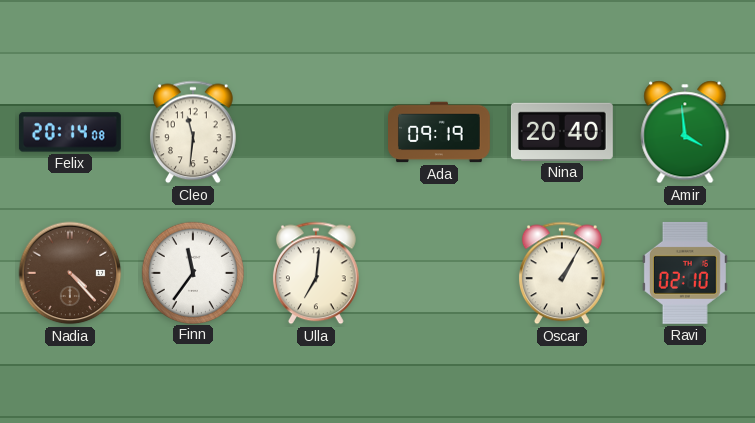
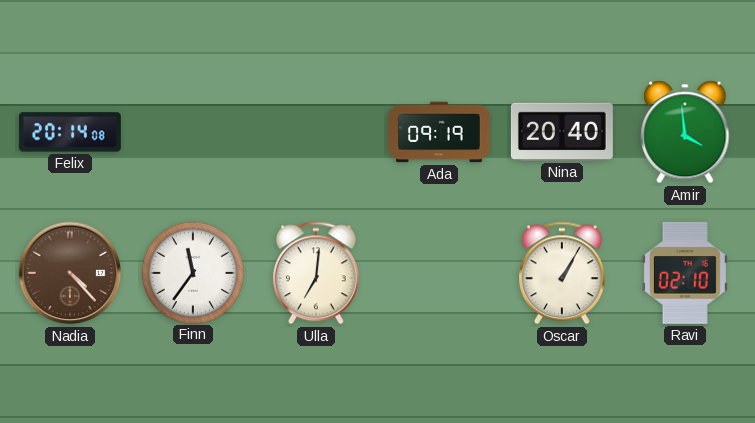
Cleo: 11:31 -> none
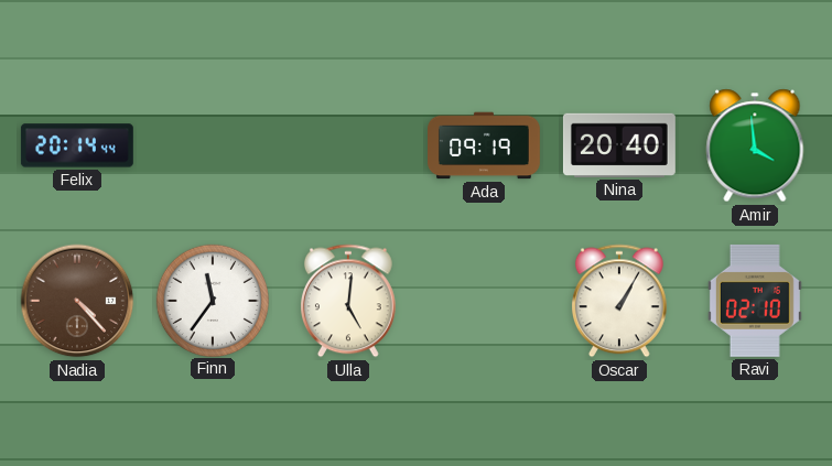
Felix: 20:14:08 -> 20:14:44
Ulla: 7:01 -> 5:01
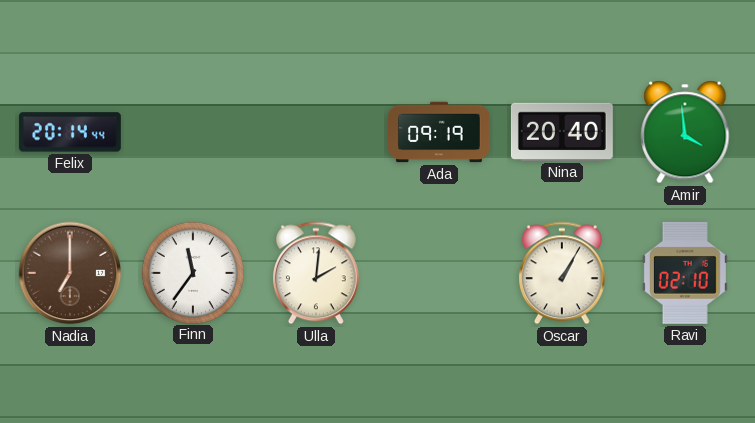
Nadia: 4:23 -> 7:00
Ulla: 5:01 -> 2:01
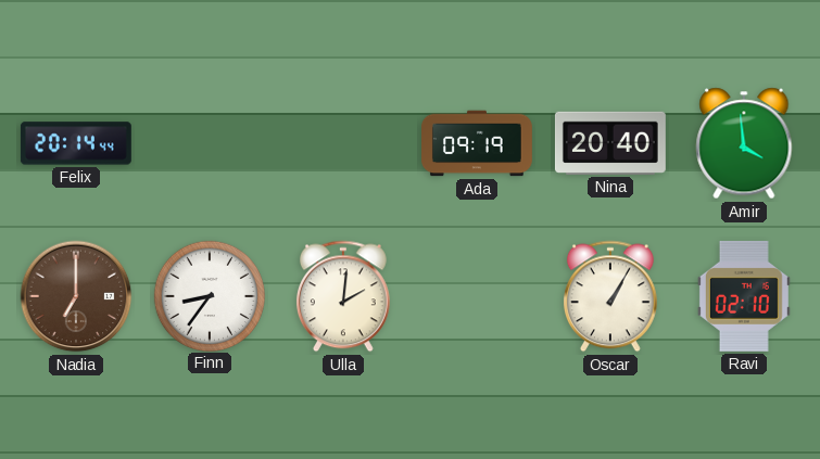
Finn: 11:36 -> 8:36
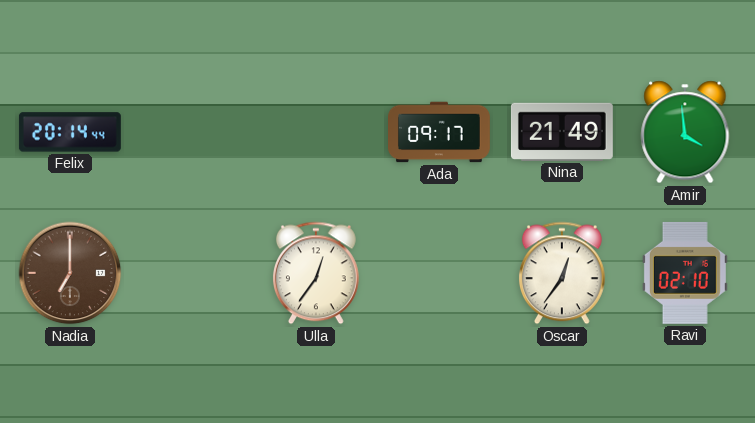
Ada: 09:19 -> 09:17
Nina: 20:40 -> 21:49
Finn: 8:36 -> none
Ulla: 2:01 -> 12:36
Oscar: 1:05 -> 12:36
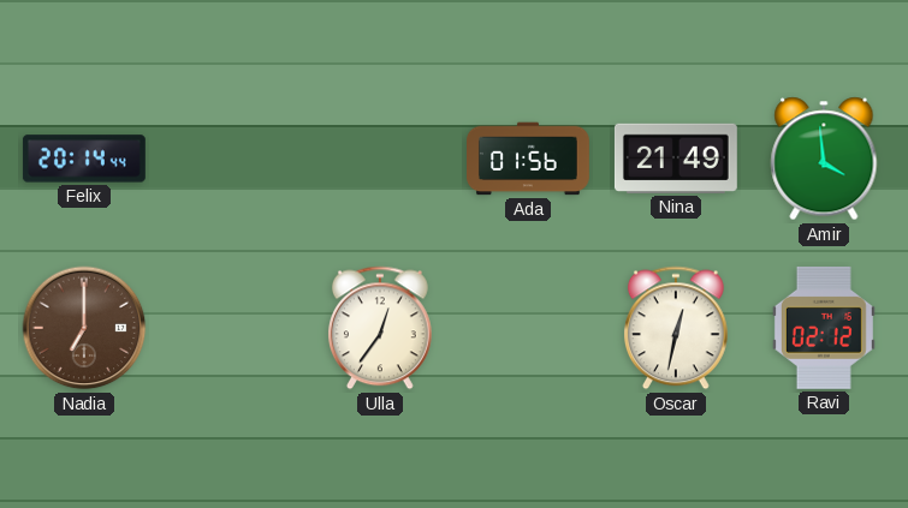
Ada: 09:17 -> 01:56
Oscar: 12:36 -> 12:32
Ravi: 02:10 -> 02:12
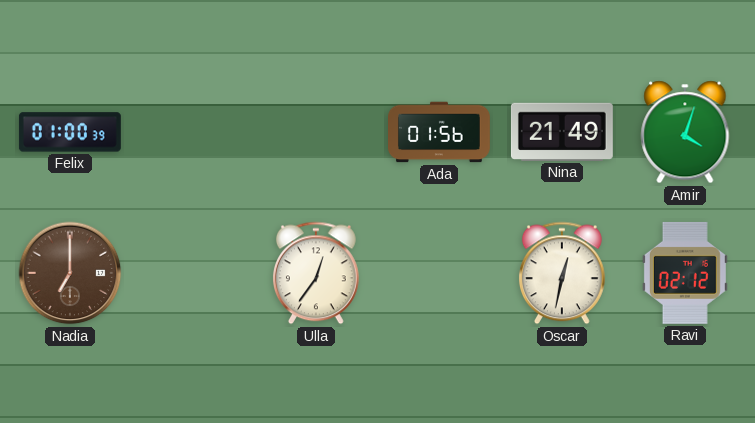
Felix: 20:14 -> 01:00
Amir: 3:59 -> 4:03
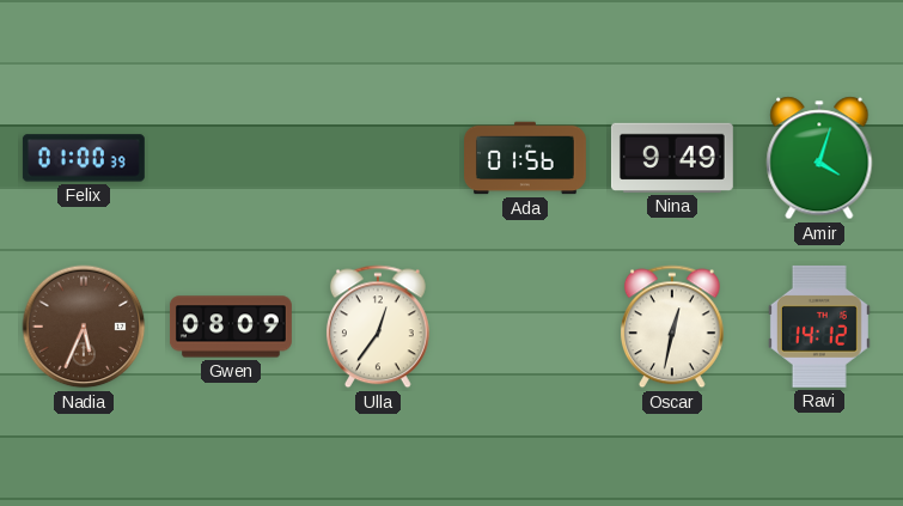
Nina: 21:49 -> 9:49
Nadia: 7:00 -> 5:34
Gwen: none -> 08:09
Ravi: 02:12 -> 14:12
